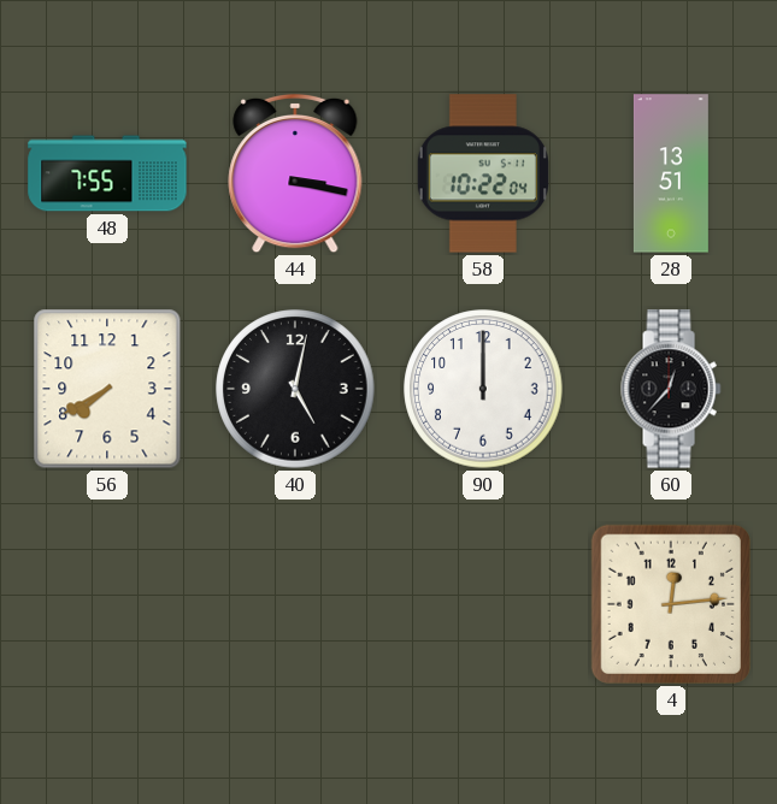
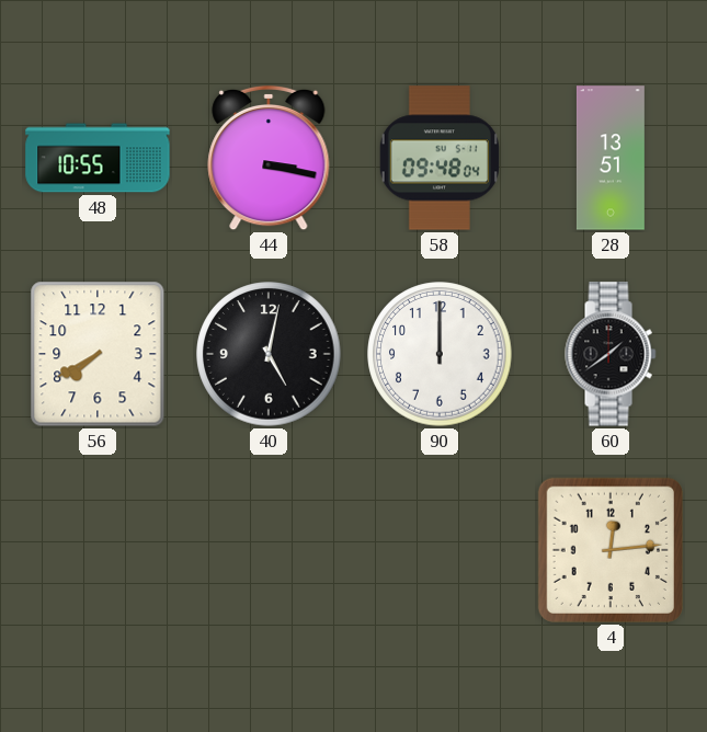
48: 7:55 -> 10:55
58: 10:22 -> 09:48
60: 12:37 -> 1:39
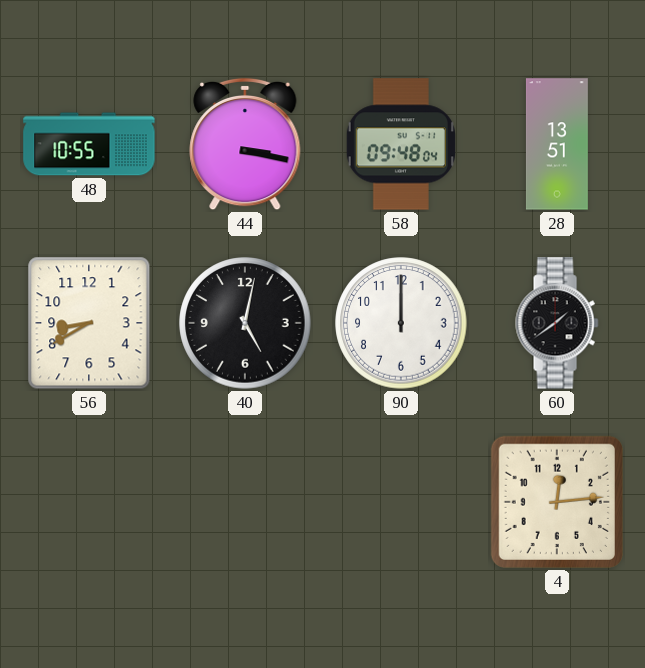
56: 7:40 -> 8:40
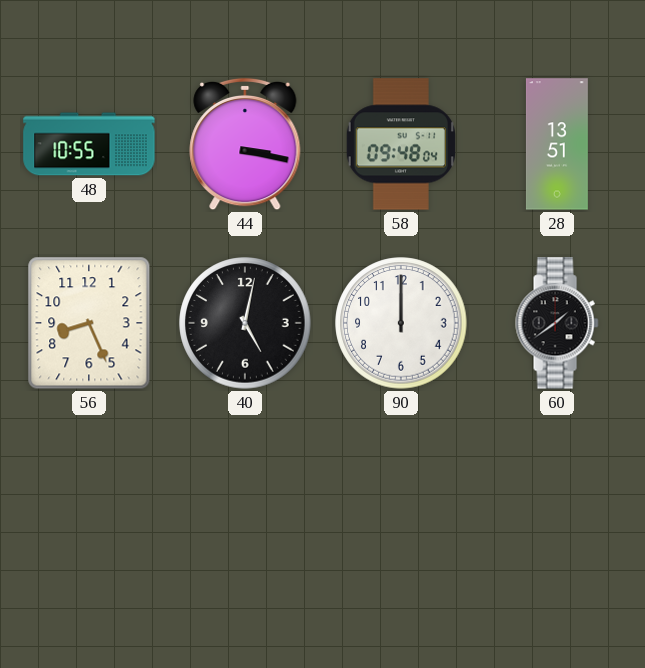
56: 8:40 -> 8:26
4: 12:14 -> none
